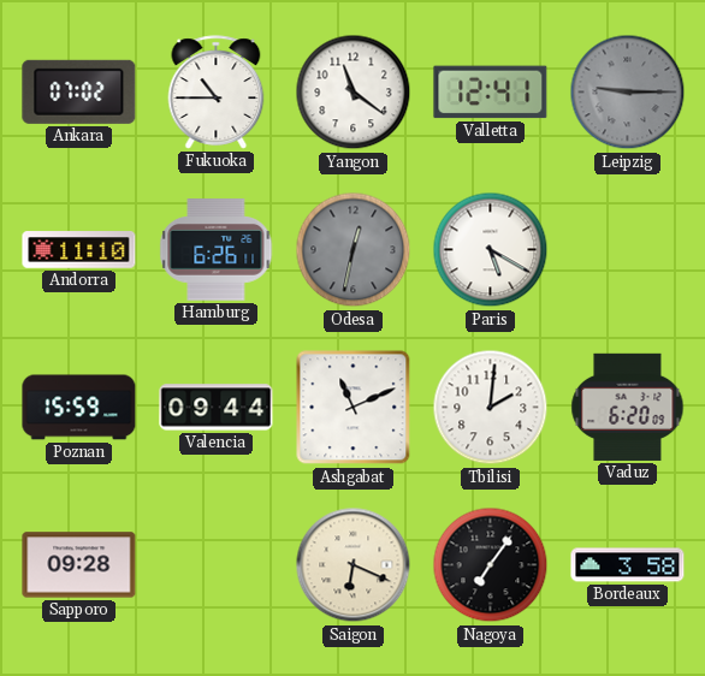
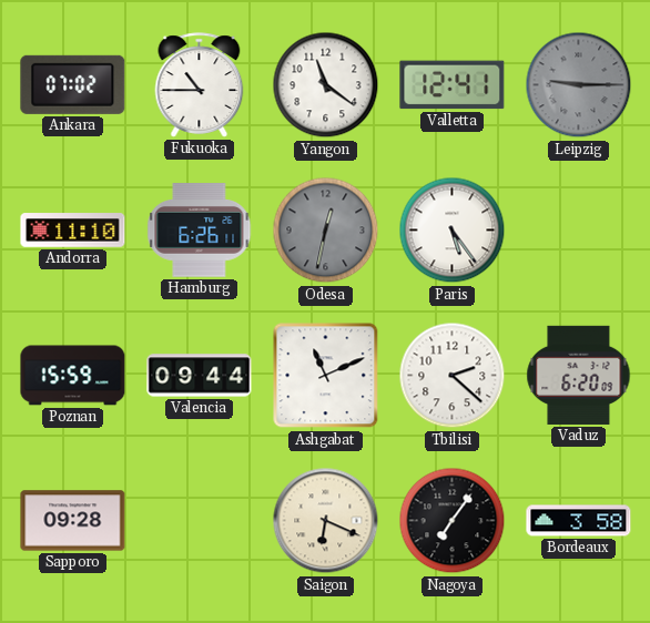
Paris: 5:20 -> 5:24
Tbilisi: 2:01 -> 2:22
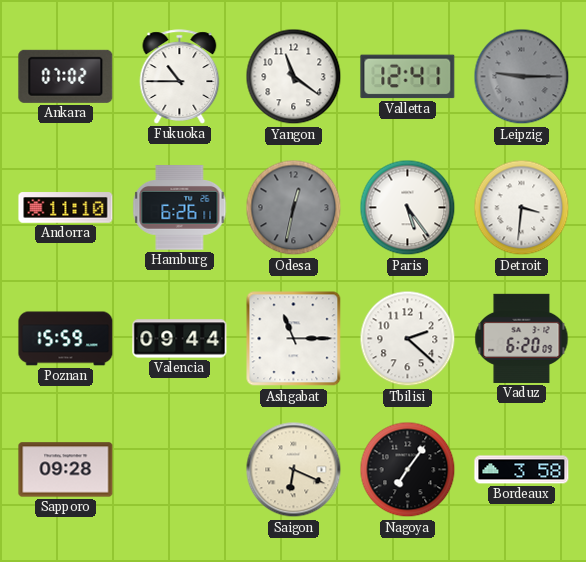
Detroit: none -> 3:31
Ashgabat: 11:11 -> 11:15
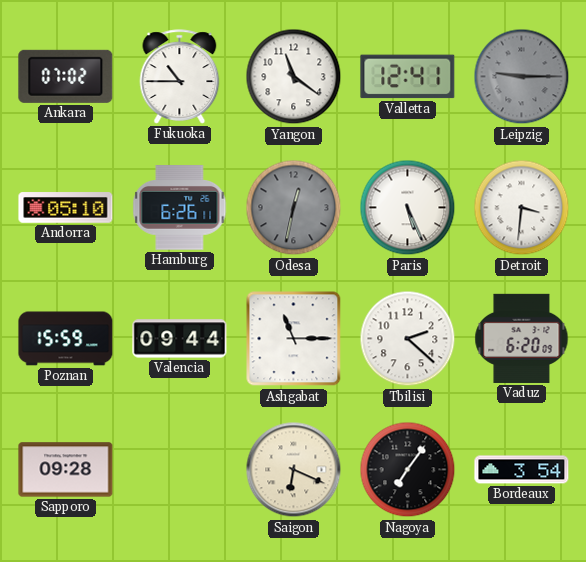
Andorra: 11:10 -> 05:10
Paris: 5:24 -> 5:26
Bordeaux: 3:58 -> 3:54
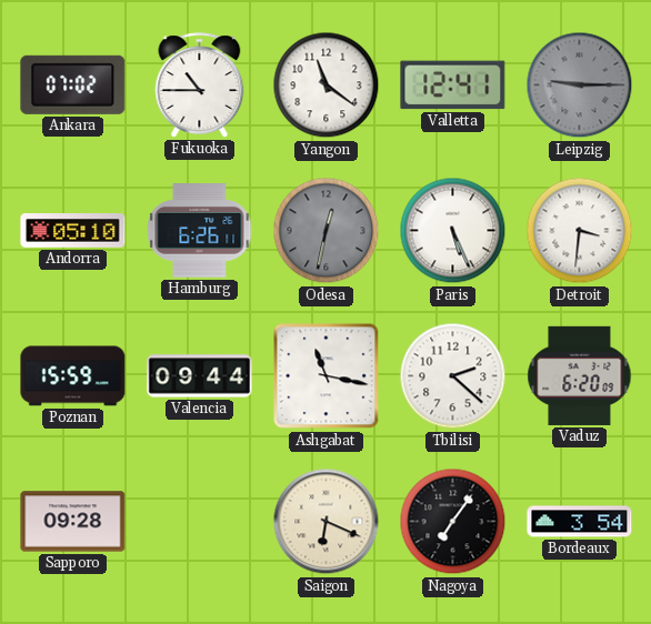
Ashgabat: 11:15 -> 11:17
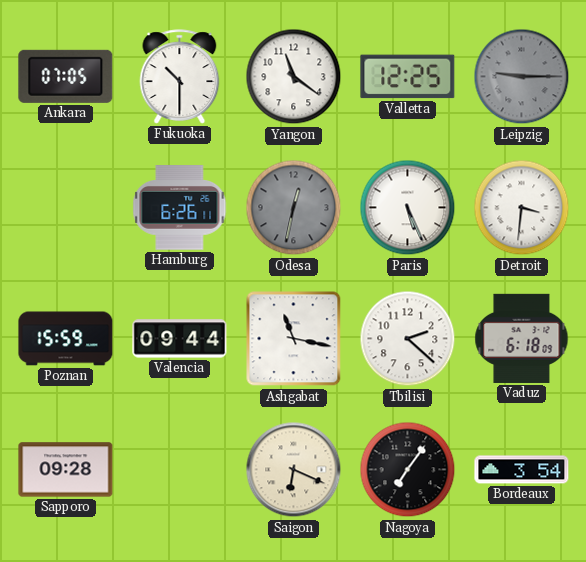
Ankara: 07:02 -> 07:05
Fukuoka: 10:45 -> 10:30
Valletta: 12:41 -> 12:25
Andorra: 05:10 -> none
Vaduz: 6:20 -> 6:18
